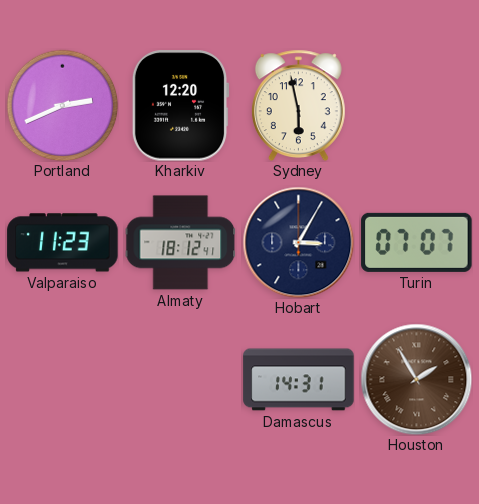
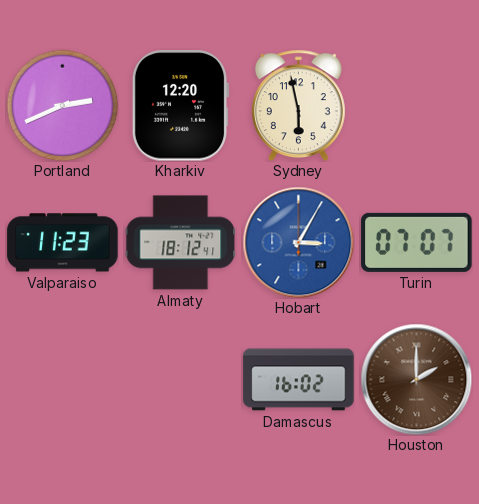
Hobart dial: navy -> blue
Damascus: 14:31 -> 16:02
Houston: 1:55 -> 2:00
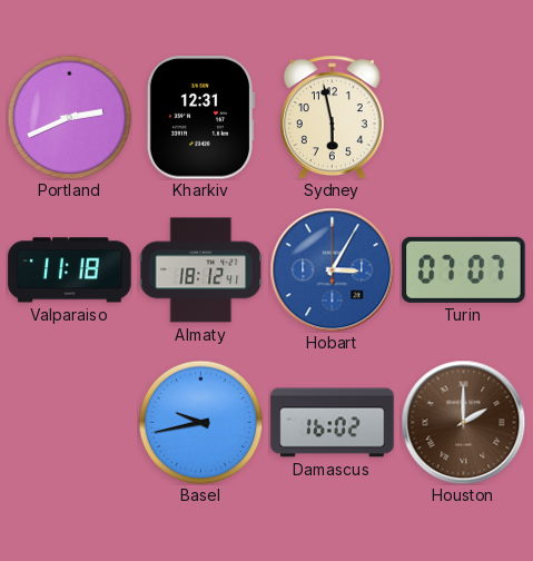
Kharkiv: 12:20 -> 12:31
Valparaiso: 11:23 -> 11:18
Basel: none -> 9:43
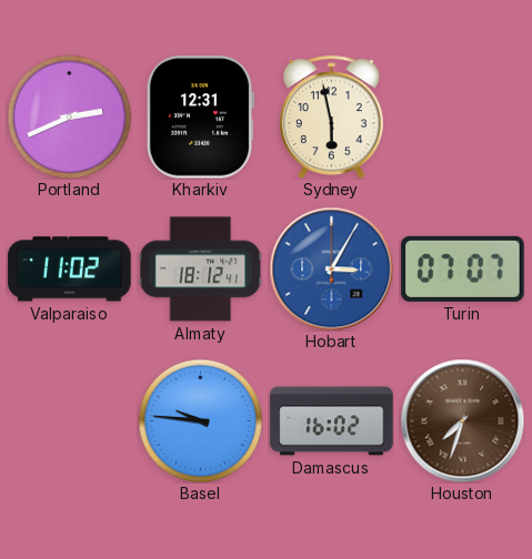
Valparaiso: 11:18 -> 11:02
Basel: 9:43 -> 9:46
Houston: 2:00 -> 7:33
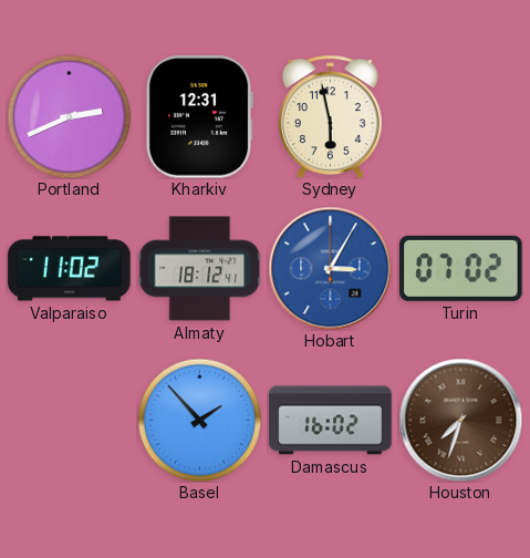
Turin: 07:07 -> 07:02
Basel: 9:46 -> 1:53
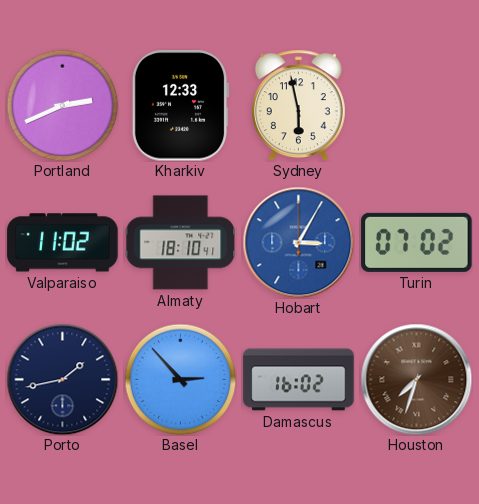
Kharkiv: 12:31 -> 12:33
Almaty: 18:12 -> 18:10
Porto: none -> 1:43
Basel: 1:53 -> 2:53
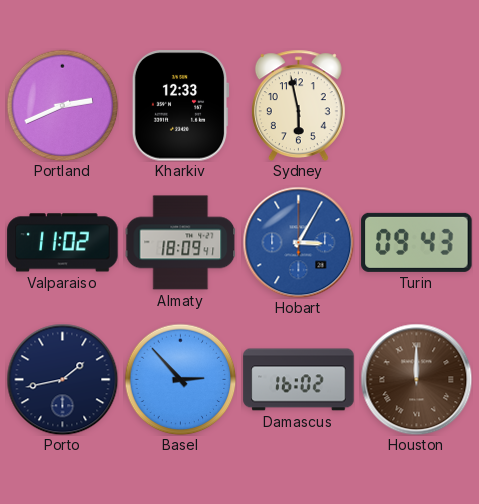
Almaty: 18:10 -> 18:09
Turin: 07:02 -> 09:43
Houston: 7:33 -> 12:00
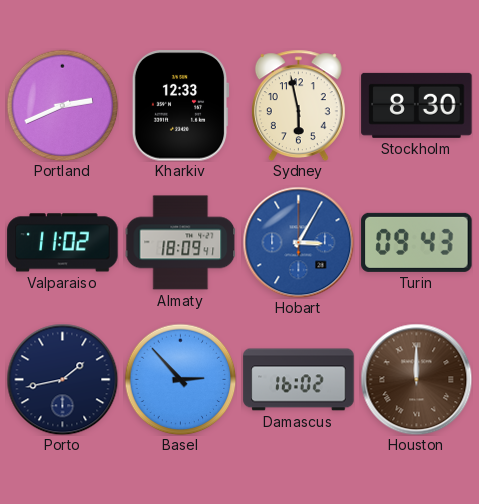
Stockholm: none -> 8:30
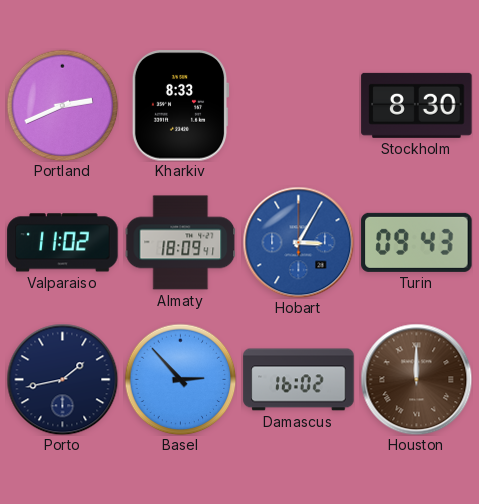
Kharkiv: 12:33 -> 8:33
Sydney: 5:58 -> none
